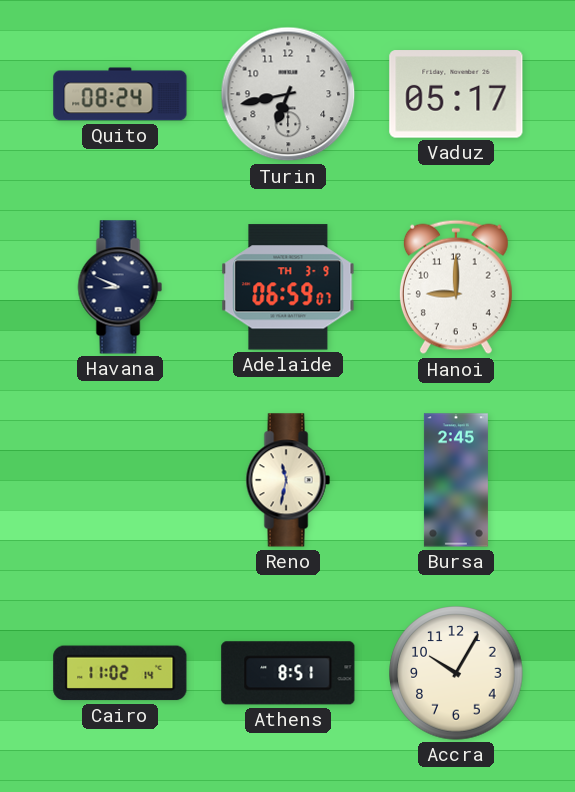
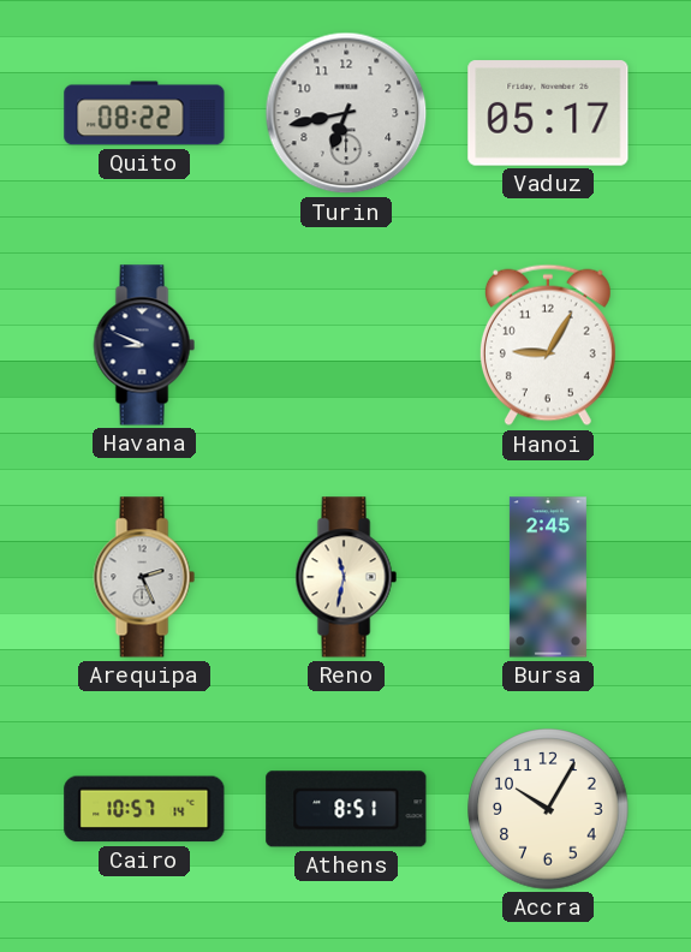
Quito: 08:24 -> 08:22
Adelaide: 06:59 -> none
Hanoi: 9:00 -> 9:05
Arequipa: none -> 2:26
Cairo: 11:02 -> 10:57
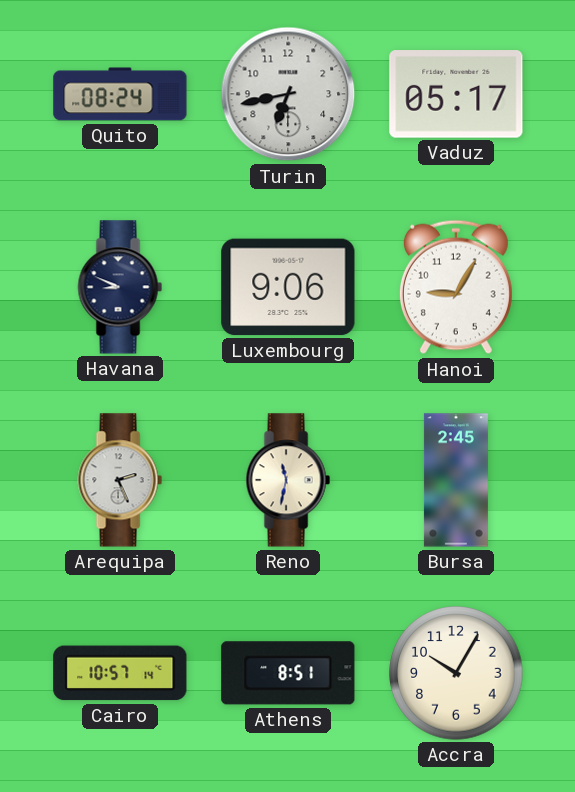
Quito: 08:22 -> 08:24
Luxembourg: none -> 9:06
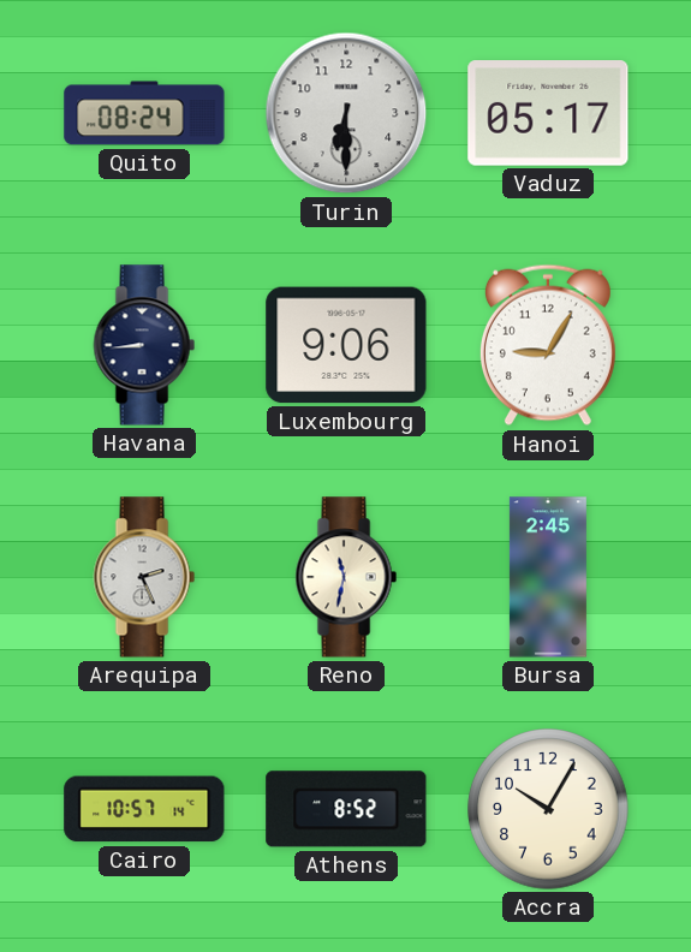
Turin: 6:43 -> 6:30
Havana: 8:49 -> 8:44
Athens: 8:51 -> 8:52
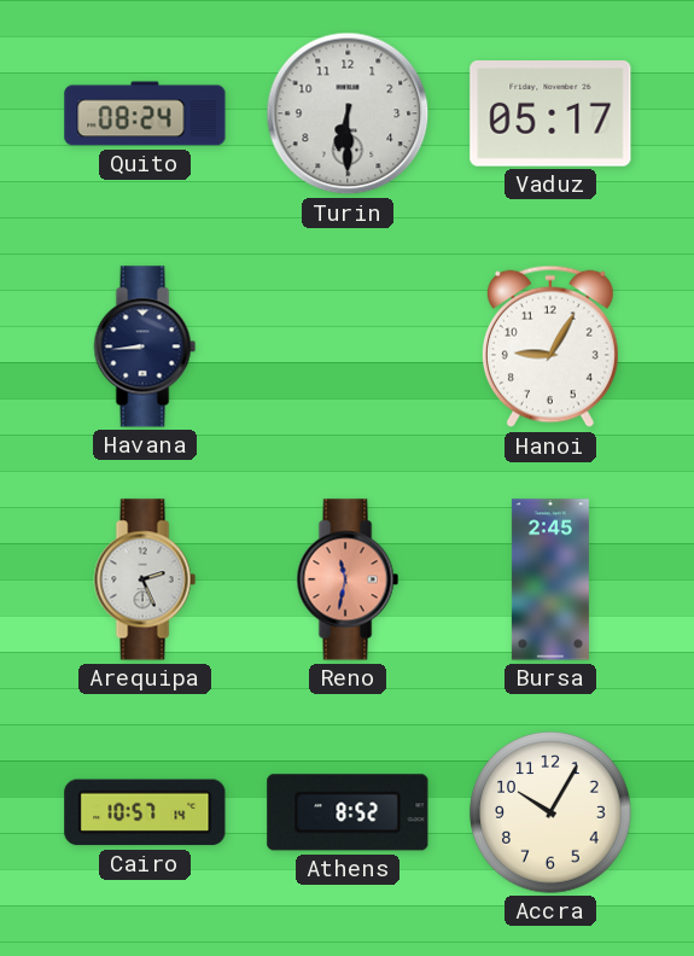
Luxembourg: 9:06 -> none
Reno dial: cream -> salmon
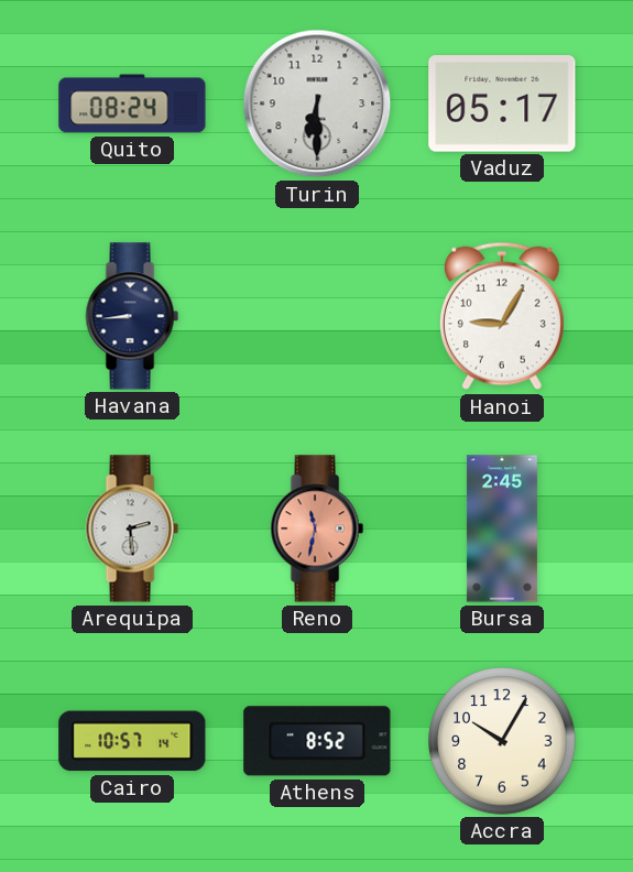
Arequipa: 2:26 -> 2:29
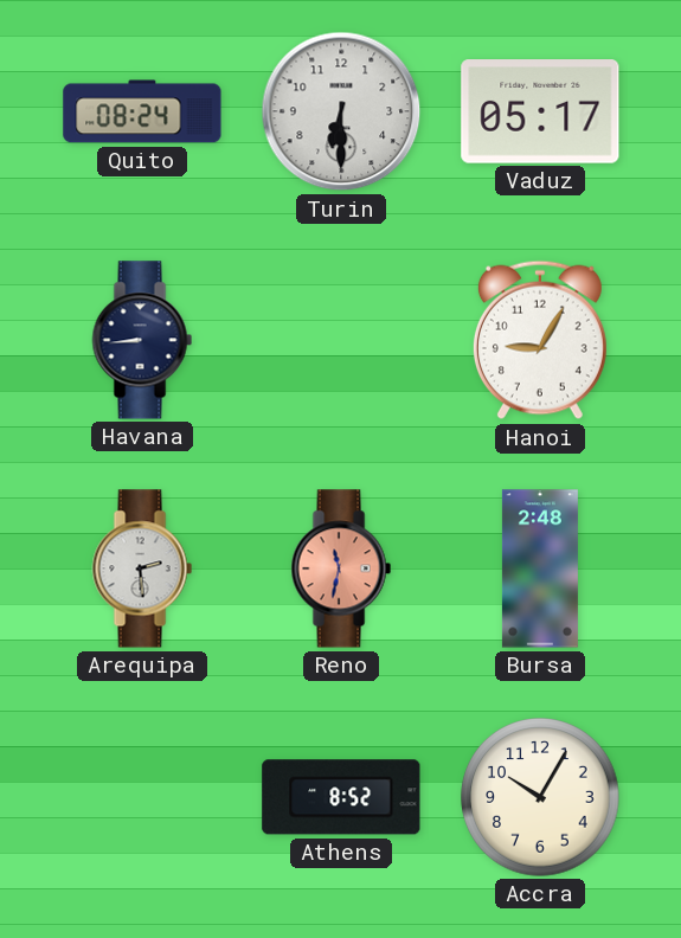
Bursa: 2:45 -> 2:48
Cairo: 10:57 -> none
